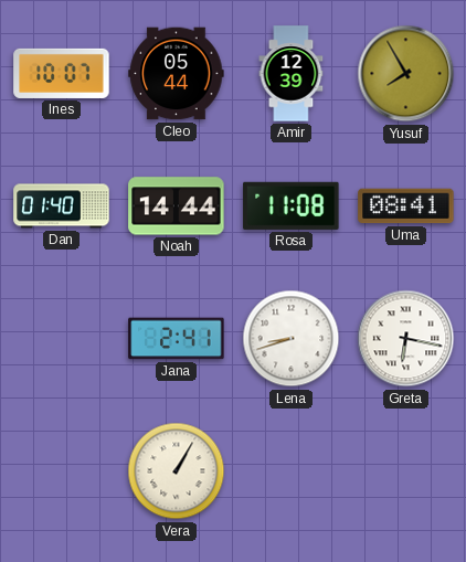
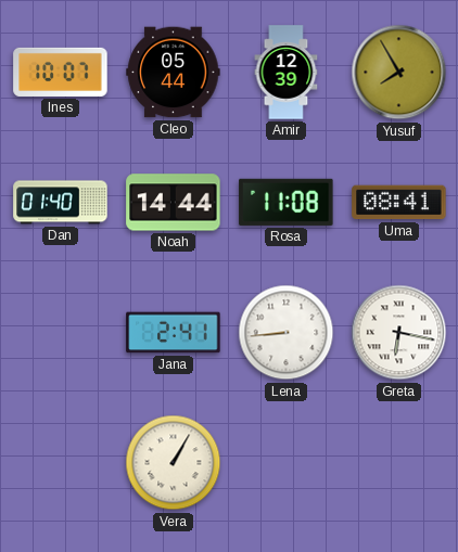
Lena: 8:42 -> 8:44
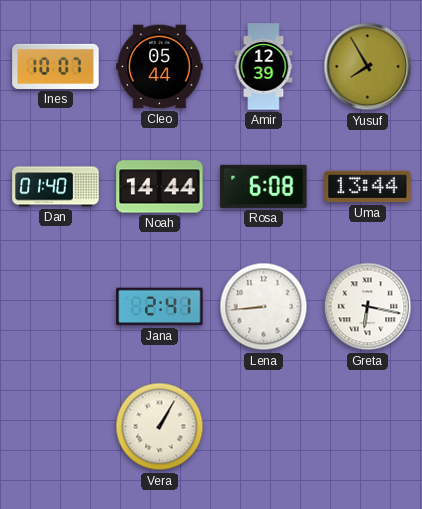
Rosa: 11:08 -> 6:08
Uma: 08:41 -> 13:44
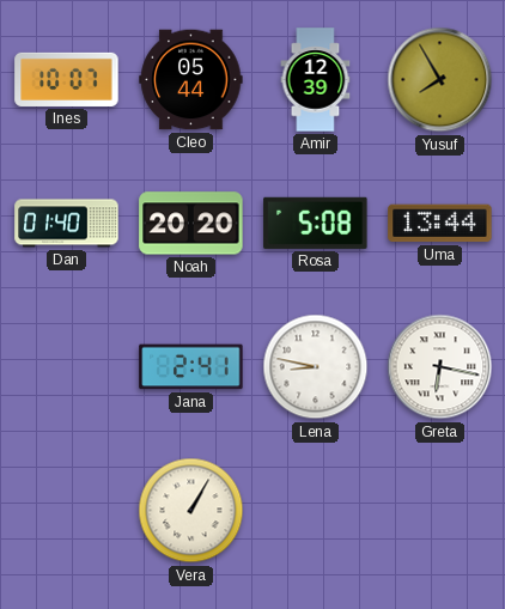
Noah: 14:44 -> 20:20
Rosa: 6:08 -> 5:08
Lena: 8:44 -> 8:47
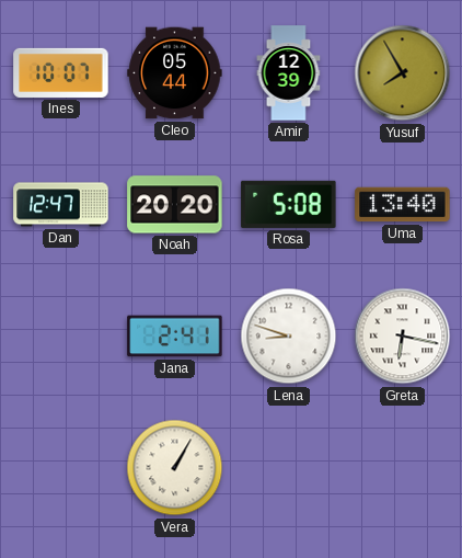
Dan: 01:40 -> 12:47
Uma: 13:44 -> 13:40
Lena: 8:47 -> 8:48
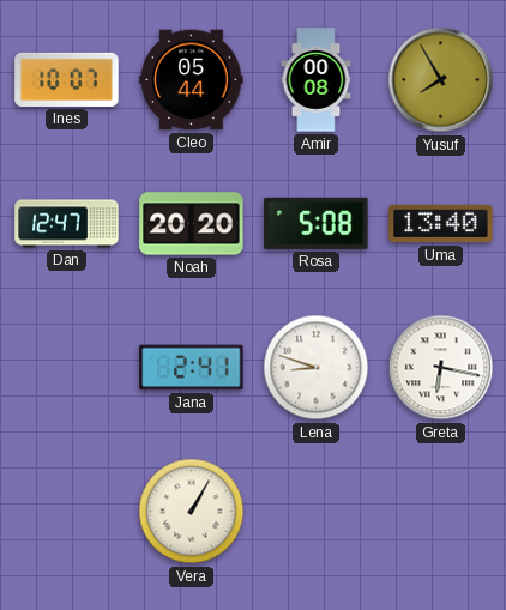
Amir: 12:39 -> 00:08
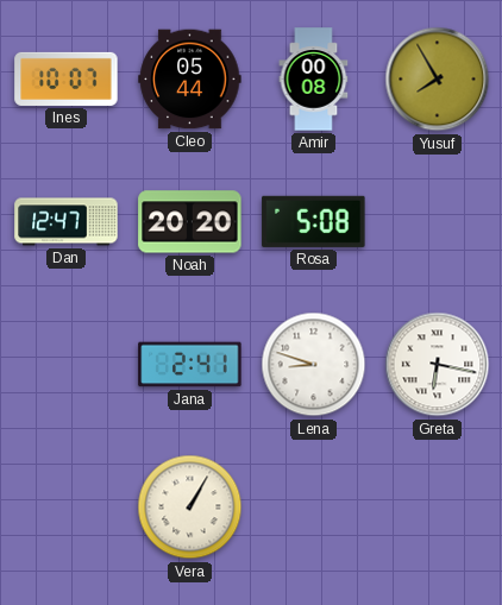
Uma: 13:40 -> none
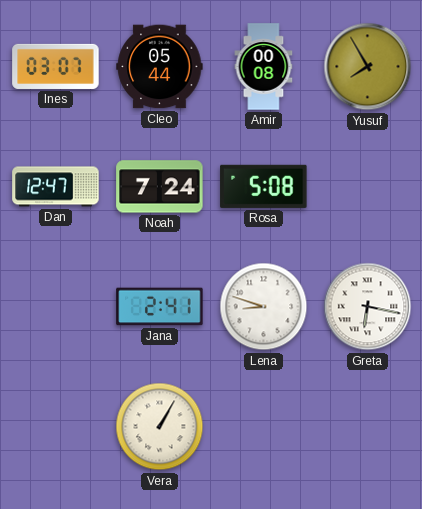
Ines: 10:07 -> 03:07
Noah: 20:20 -> 7:24
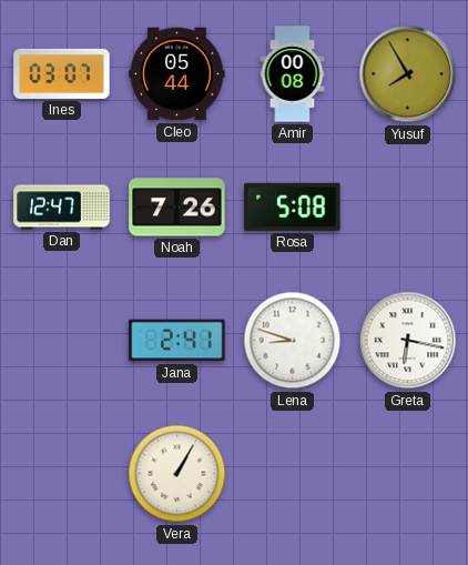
Noah: 7:24 -> 7:26
